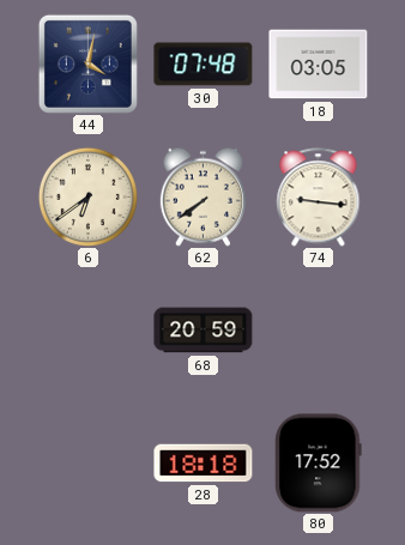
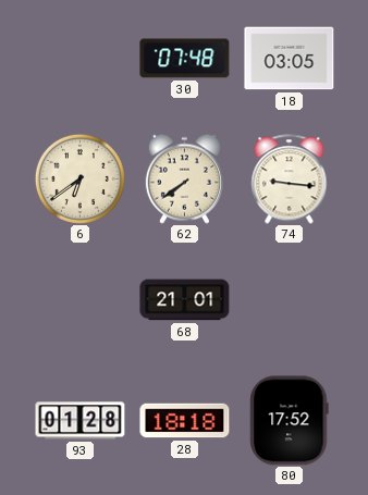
44: 4:02 -> none
68: 20:59 -> 21:01
93: none -> 01:28
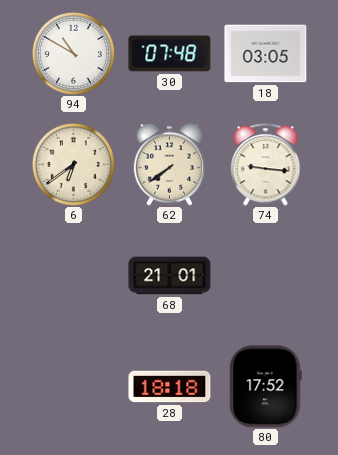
94: none -> 10:50
93: 01:28 -> none
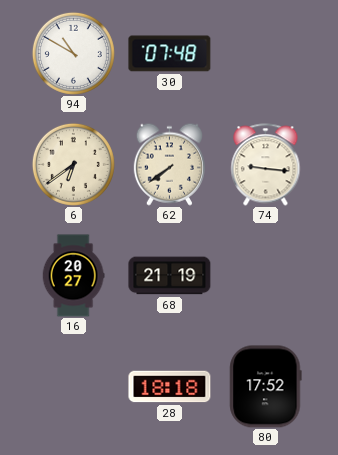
18: 03:05 -> none
16: none -> 20:27
68: 21:01 -> 21:19
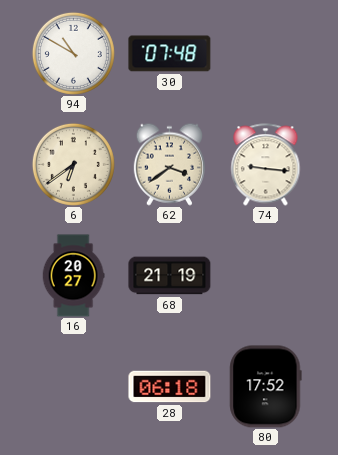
62: 7:39 -> 3:39
28: 18:18 -> 06:18
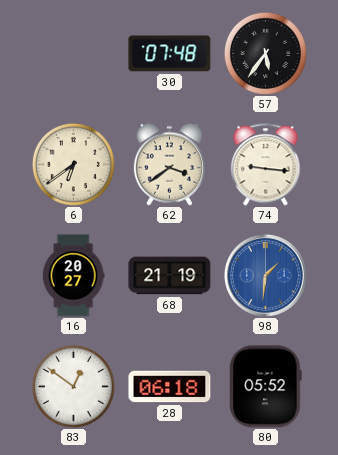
94: 10:50 -> none
57: none -> 5:36
98: none -> 1:31
83: none -> 12:51
80: 17:52 -> 05:52
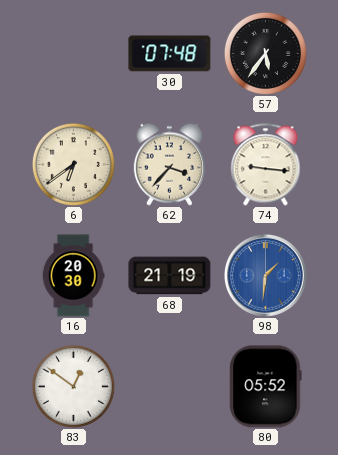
62: 3:39 -> 3:37
16: 20:27 -> 20:30
28: 06:18 -> none
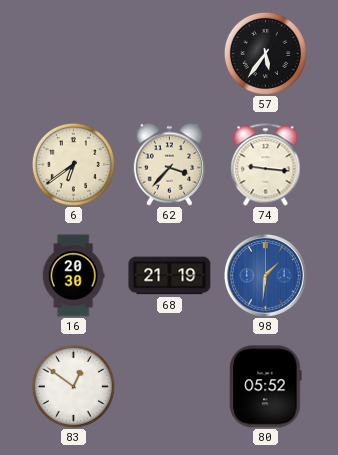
30: 07:48 -> none
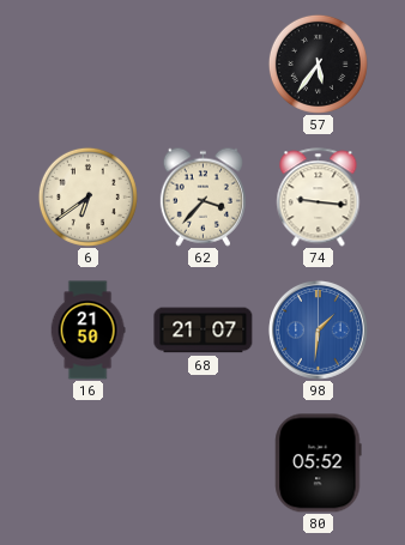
16: 20:30 -> 21:50
68: 21:19 -> 21:07
83: 12:51 -> none
